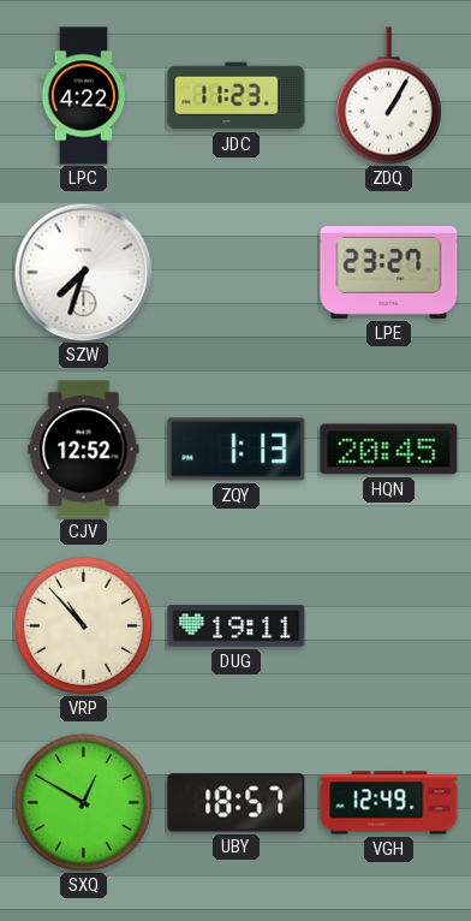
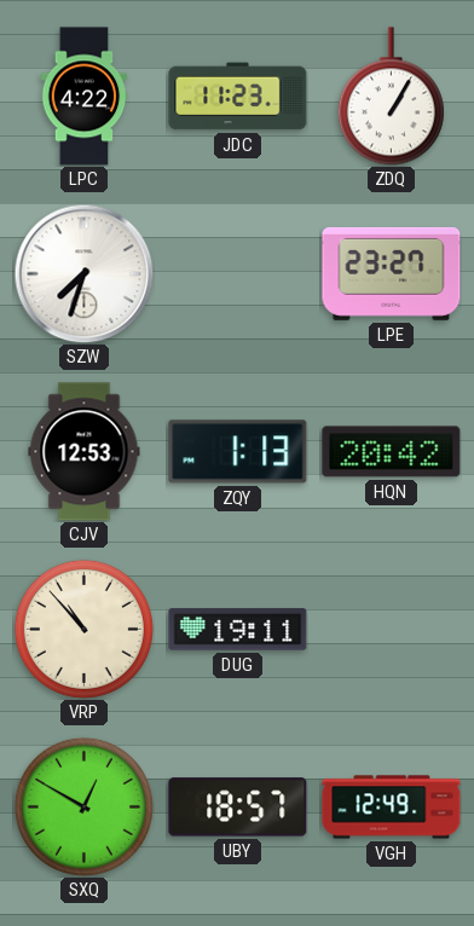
CJV: 12:52 -> 12:53
HQN: 20:45 -> 20:42
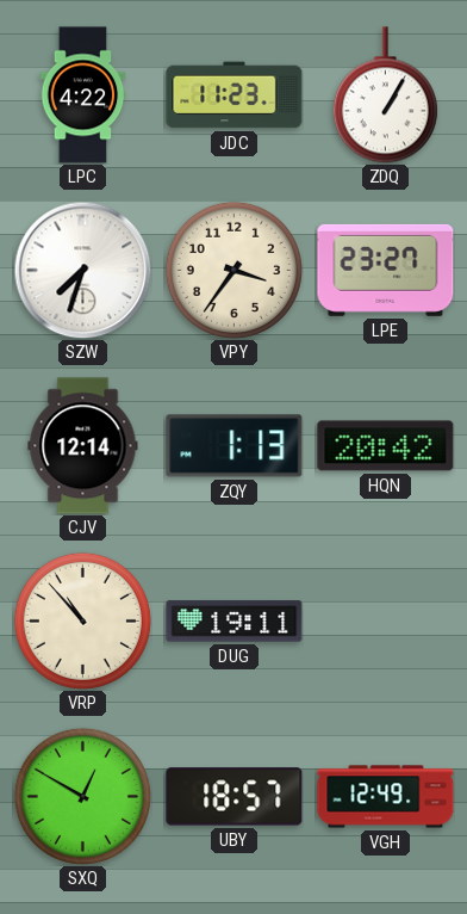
VPY: none -> 3:36
CJV: 12:53 -> 12:14
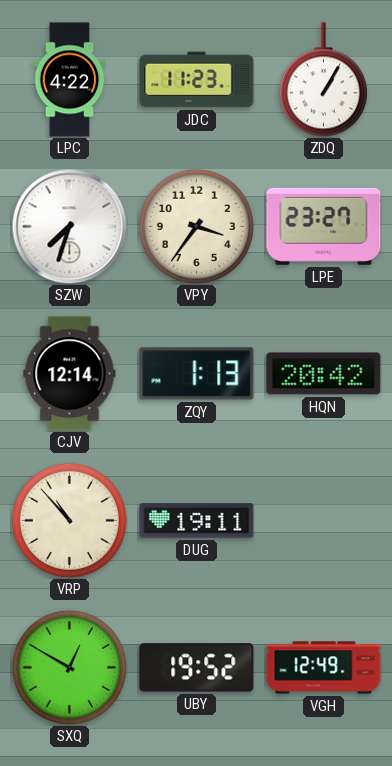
UBY: 18:57 -> 19:52
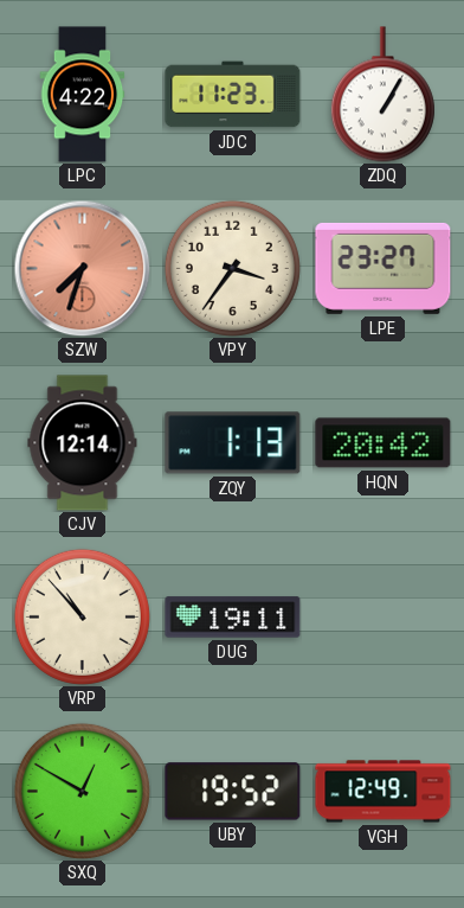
SZW dial: white -> salmon
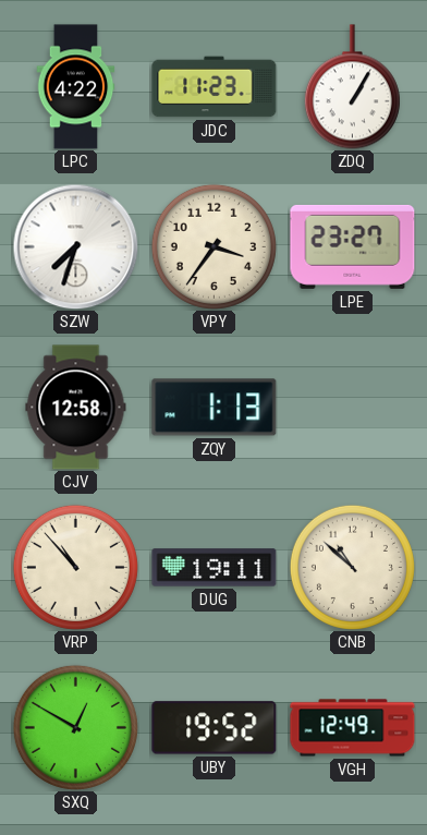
SZW dial: salmon -> white
CJV: 12:14 -> 12:58
HQN: 20:42 -> none
CNB: none -> 10:52
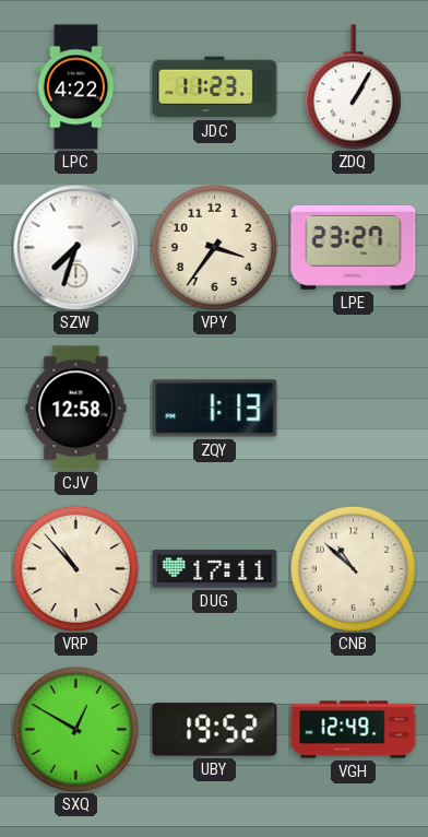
DUG: 19:11 -> 17:11
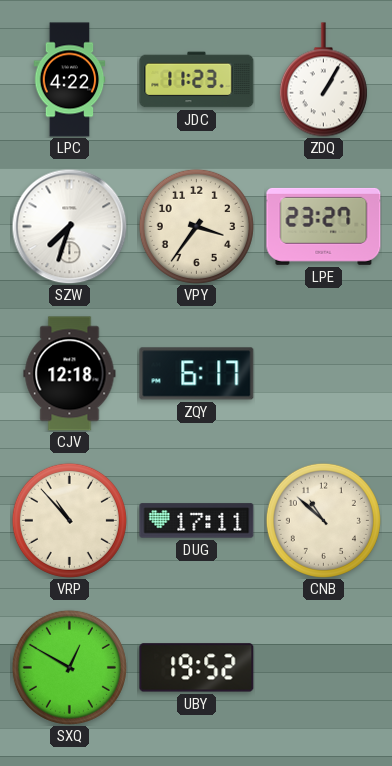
CJV: 12:58 -> 12:18
ZQY: 1:13 -> 6:17
VGH: 12:49 -> none
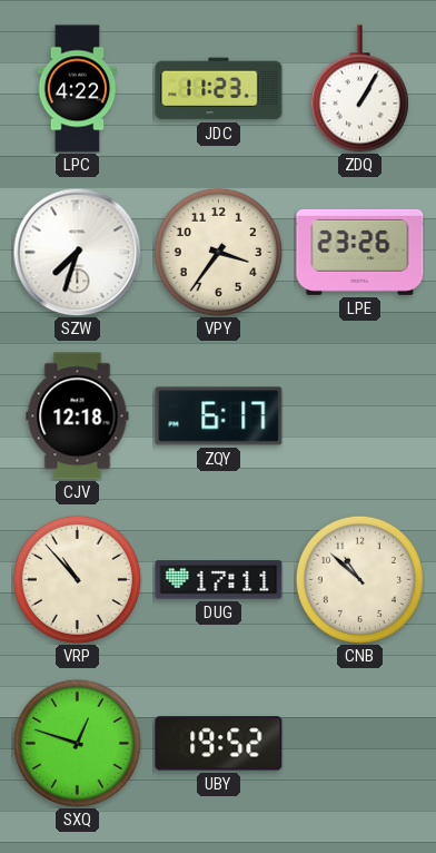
LPE: 23:27 -> 23:26
SXQ: 12:50 -> 12:48
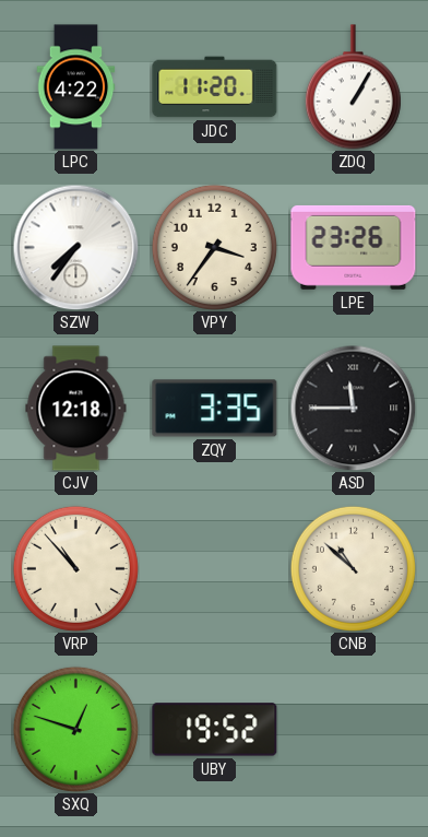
JDC: 11:23 -> 11:20
SZW: 7:33 -> 7:36
ZQY: 6:17 -> 3:35
ASD: none -> 11:45
DUG: 17:11 -> none
